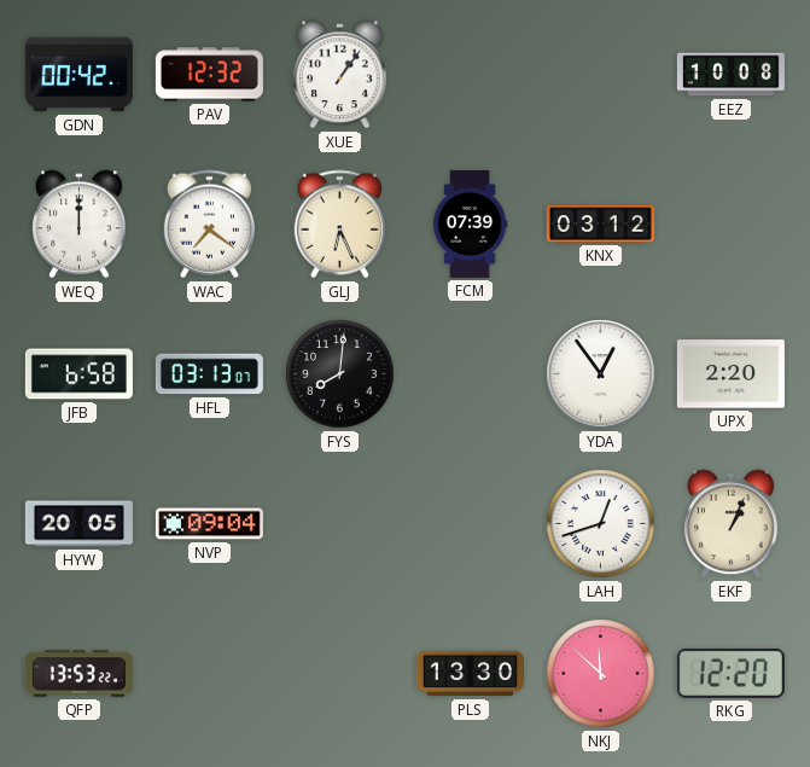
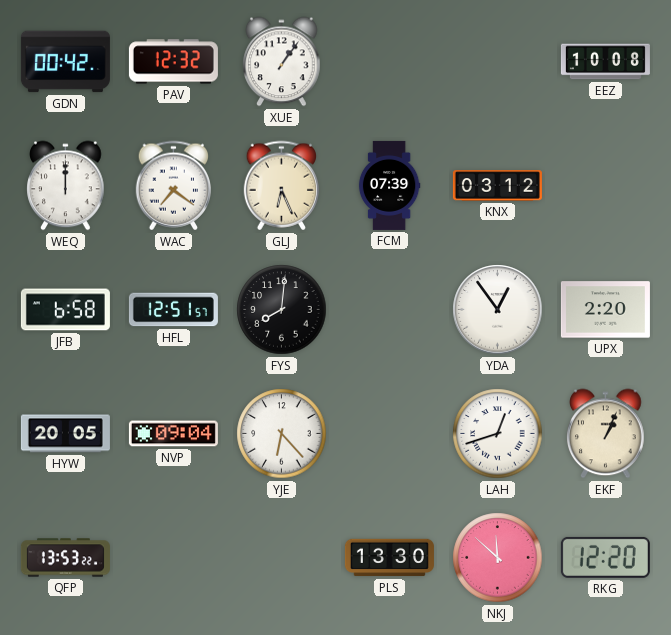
HFL: 03:13 -> 12:51
YJE: none -> 6:23
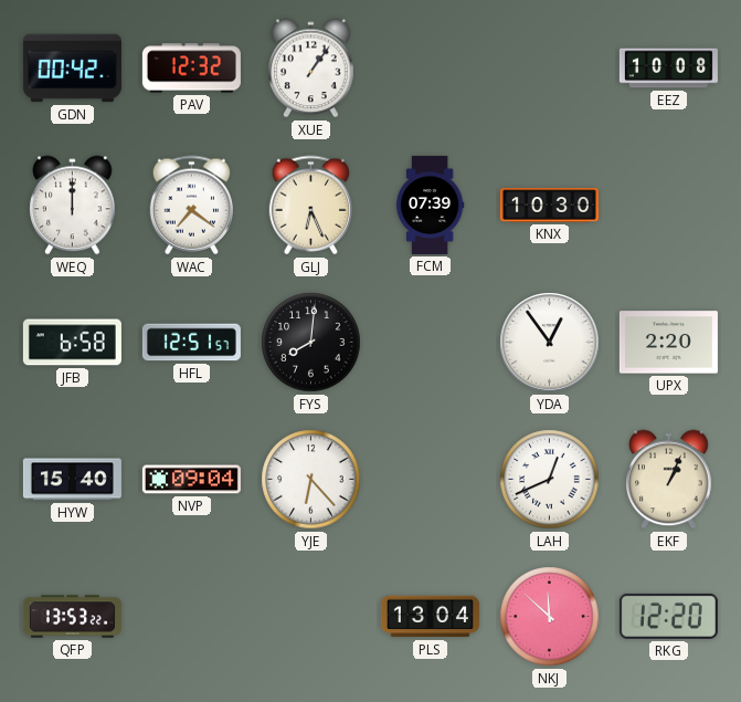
KNX: 03:12 -> 10:30
HYW: 20:05 -> 15:40
LAH: 12:42 -> 12:41
PLS: 13:30 -> 13:04
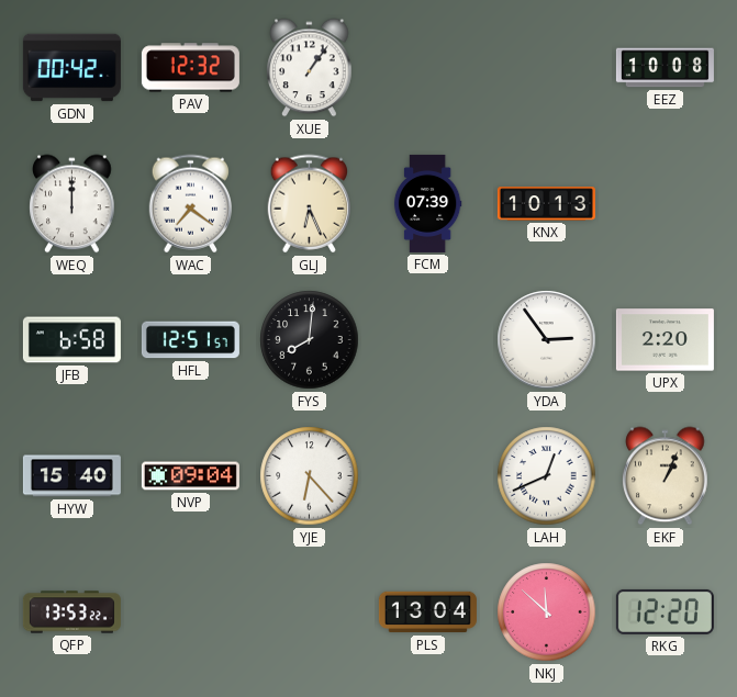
KNX: 10:30 -> 10:13
YDA: 12:54 -> 2:54
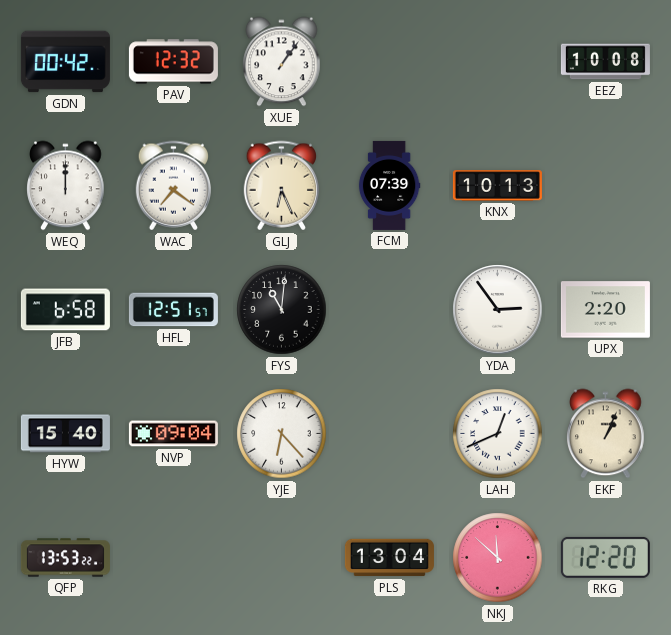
FYS: 8:01 -> 11:01
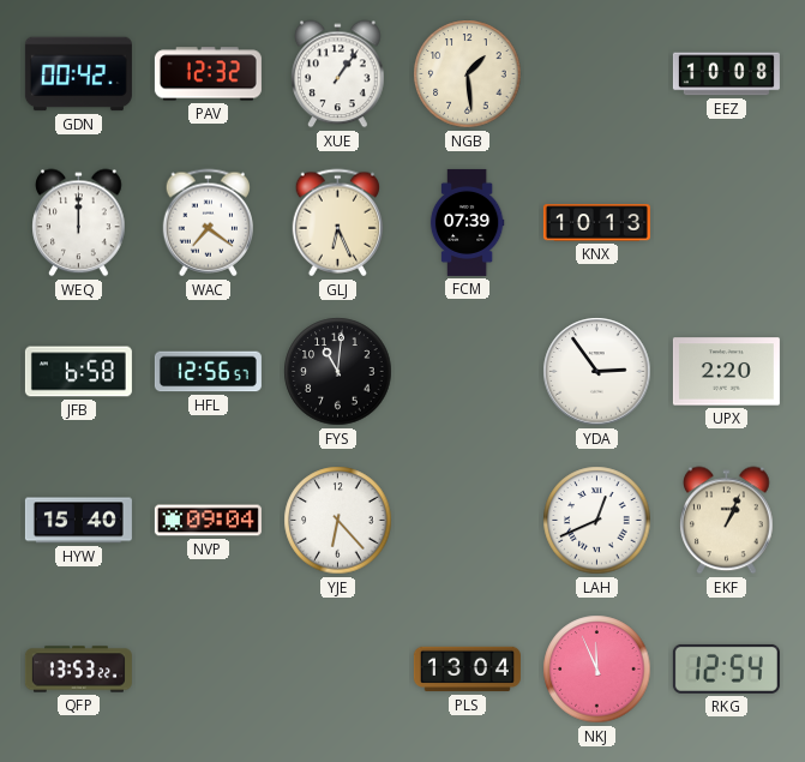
NGB: none -> 1:29
HFL: 12:51 -> 12:56
NKJ: 11:52 -> 11:56
RKG: 12:20 -> 12:54
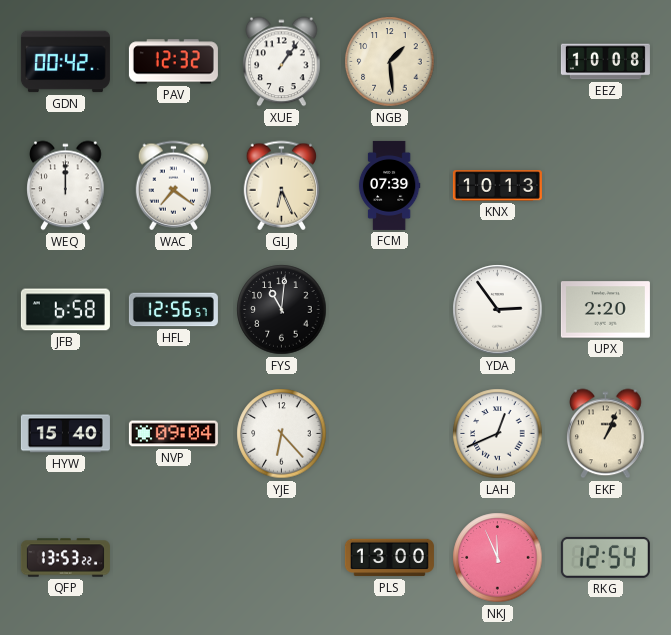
PLS: 13:04 -> 13:00
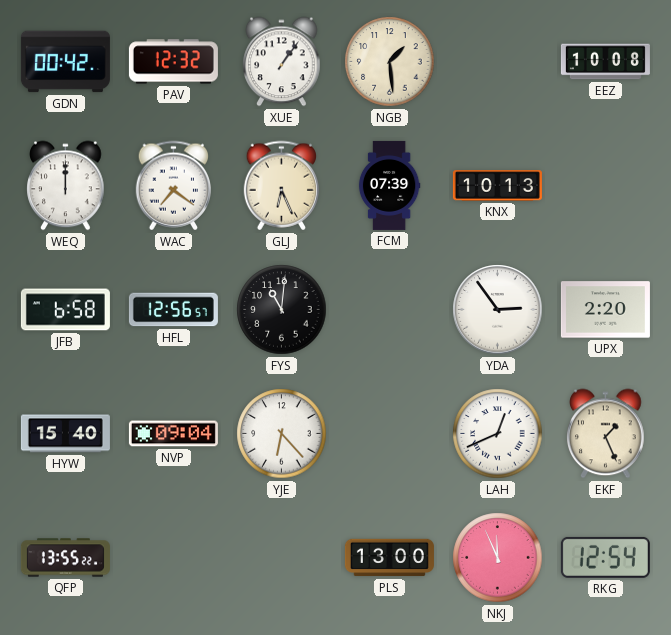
EKF: 1:04 -> 1:26
QFP: 13:53 -> 13:55
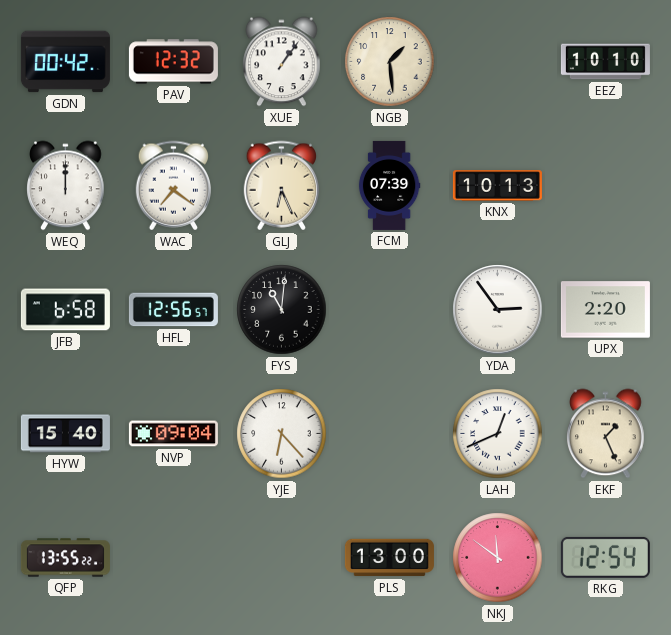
EEZ: 10:08 -> 10:10
NKJ: 11:56 -> 11:51
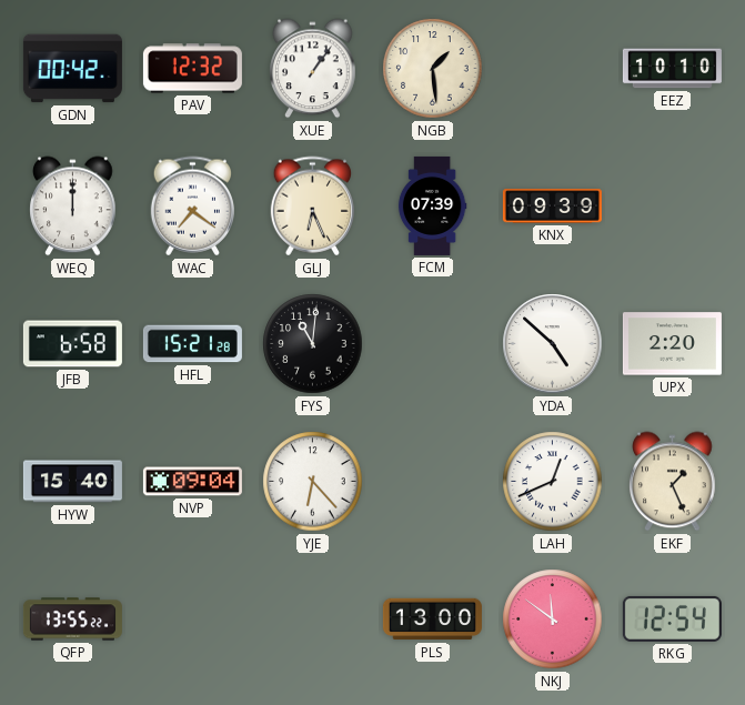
KNX: 10:13 -> 09:39
HFL: 12:56 -> 15:21
YDA: 2:54 -> 4:52
